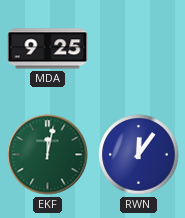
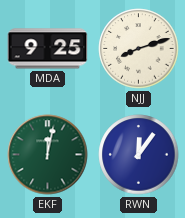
NJJ: none -> 8:12
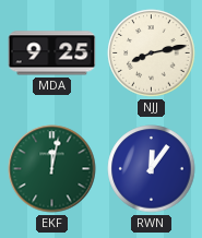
NJJ: 8:12 -> 8:13
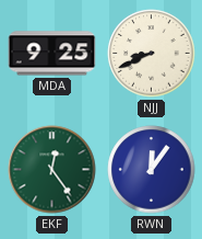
NJJ: 8:13 -> 8:41
EKF: 12:02 -> 12:24
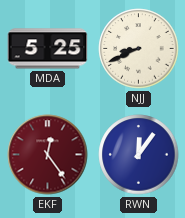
MDA: 9:25 -> 5:25
EKF dial: green -> burgundy
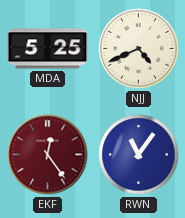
NJJ: 8:41 -> 4:41
RWN: 12:06 -> 11:06
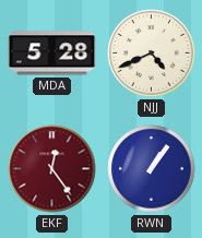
MDA: 5:25 -> 5:28
RWN: 11:06 -> 1:06
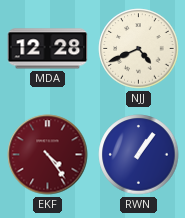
MDA: 5:28 -> 12:28
EKF: 12:24 -> 4:24
